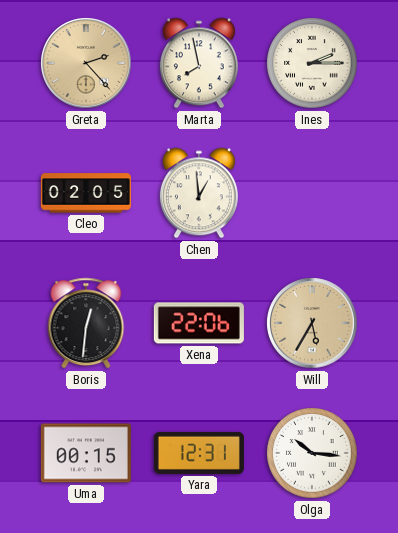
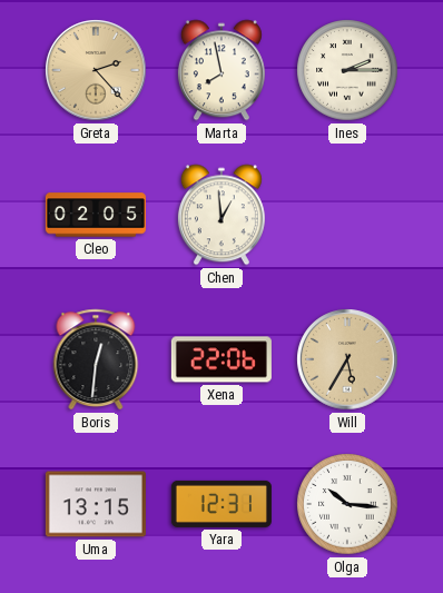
Uma: 00:15 -> 13:15
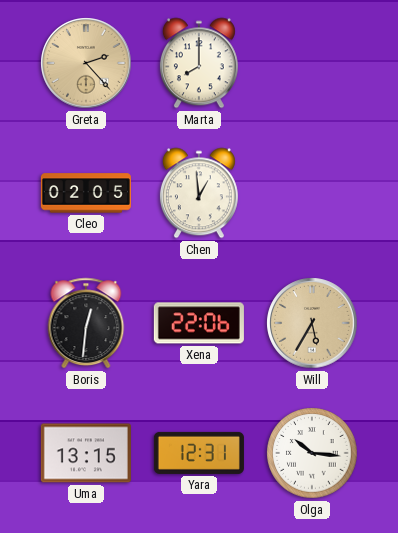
Marta: 7:58 -> 8:00
Ines: 2:15 -> none
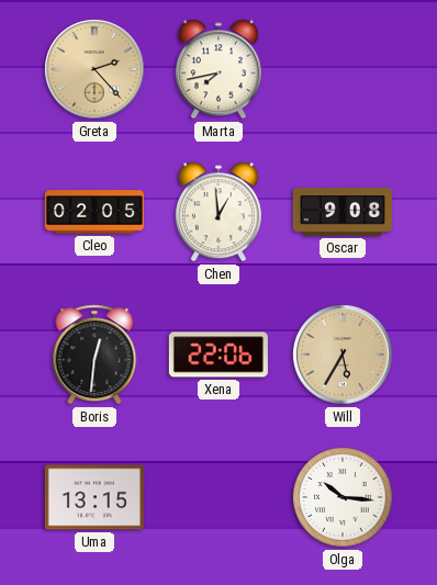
Marta: 8:00 -> 7:43
Oscar: none -> 9:08
Yara: 12:31 -> none
